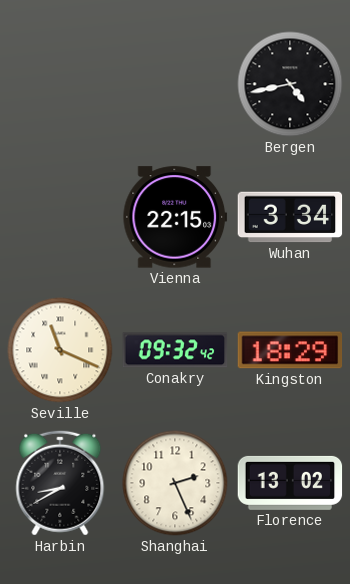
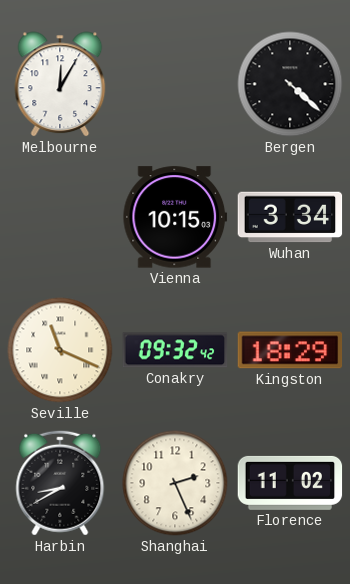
Melbourne: none -> 12:05
Bergen: 4:43 -> 4:22
Vienna: 22:15 -> 10:15
Florence: 13:02 -> 11:02
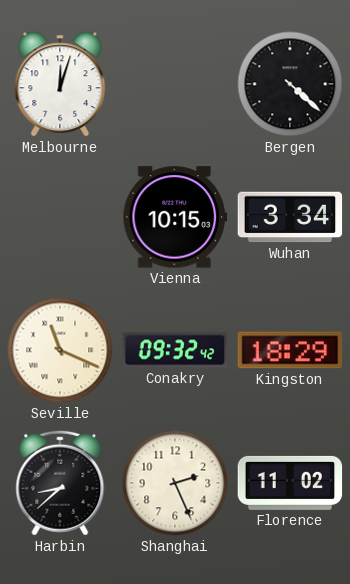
Melbourne: 12:05 -> 12:03
Harbin: 8:40 -> 8:38
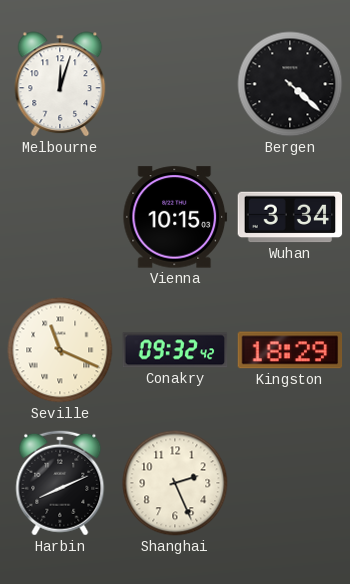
Harbin: 8:38 -> 8:11
Florence: 11:02 -> none
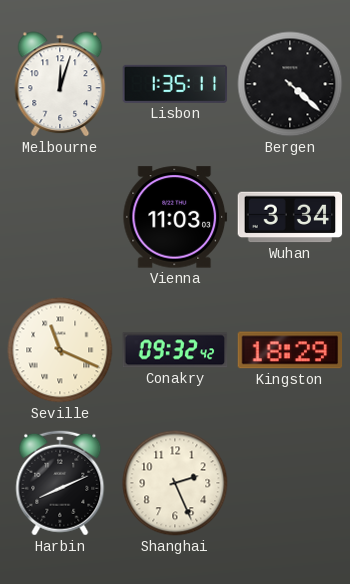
Lisbon: none -> 1:35
Vienna: 10:15 -> 11:03
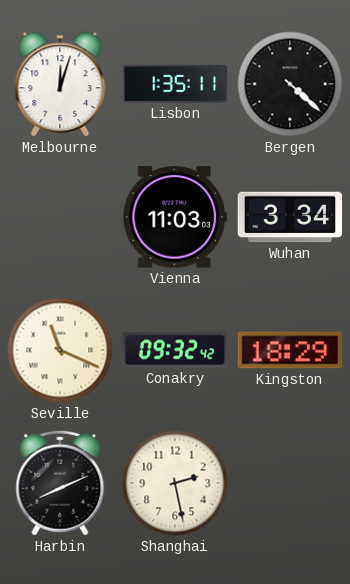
Shanghai: 2:26 -> 2:28
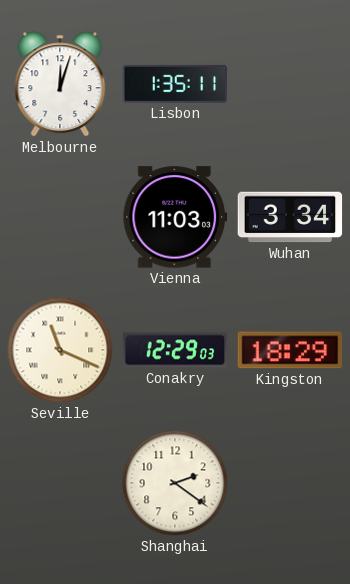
Bergen: 4:22 -> none
Conakry: 09:32 -> 12:29
Harbin: 8:11 -> none
Shanghai: 2:28 -> 2:21
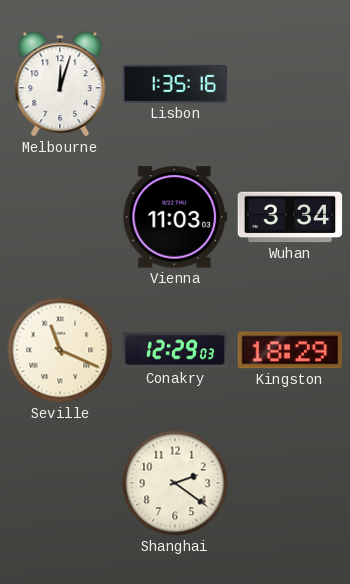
Lisbon: 1:35:11 -> 1:35:16
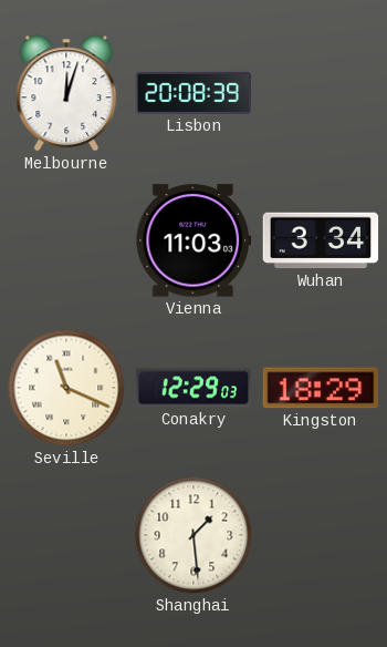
Lisbon: 1:35 -> 20:08
Shanghai: 2:21 -> 1:29
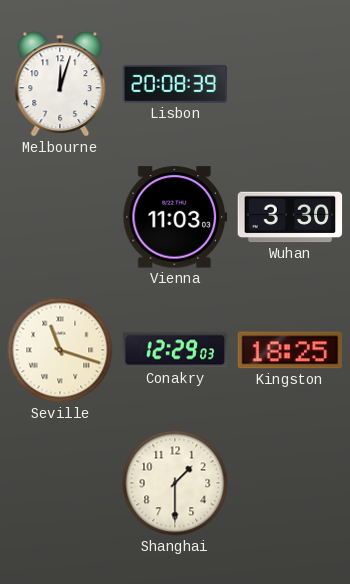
Wuhan: 3:34 -> 3:30
Seville: 11:19 -> 11:18
Kingston: 18:29 -> 18:25
Shanghai: 1:29 -> 1:30
